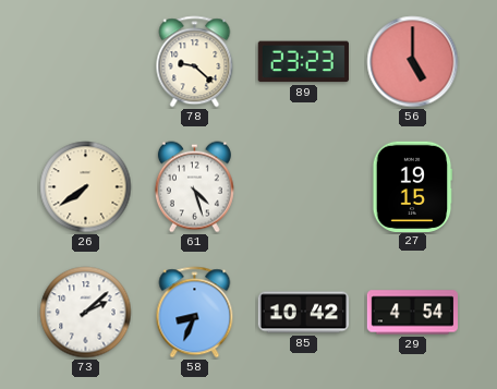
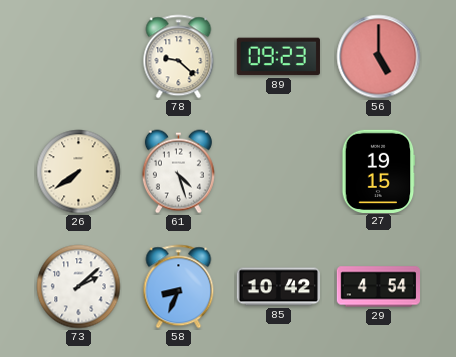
89: 23:23 -> 09:23
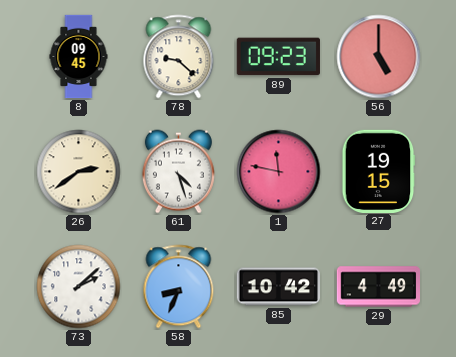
8: none -> 09:45
26: 7:39 -> 2:39
1: none -> 11:47
29: 4:54 -> 4:49
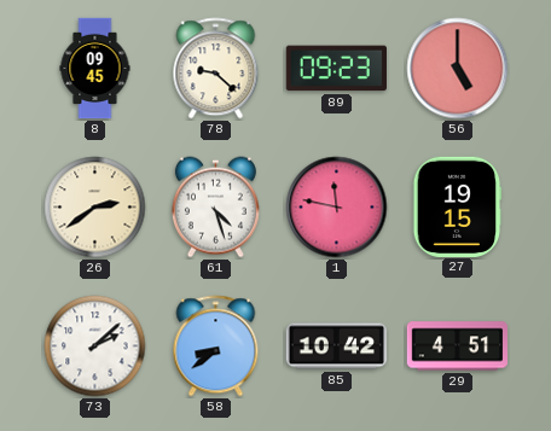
58: 8:34 -> 8:39
29: 4:49 -> 4:51
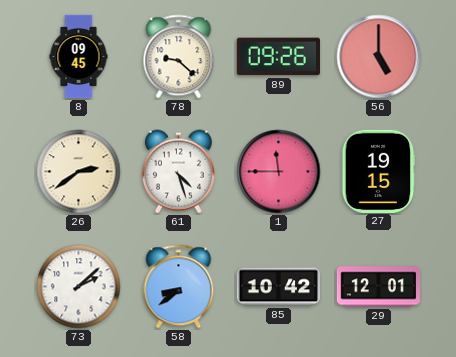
89: 09:23 -> 09:26
1: 11:47 -> 11:45
29: 4:51 -> 12:01
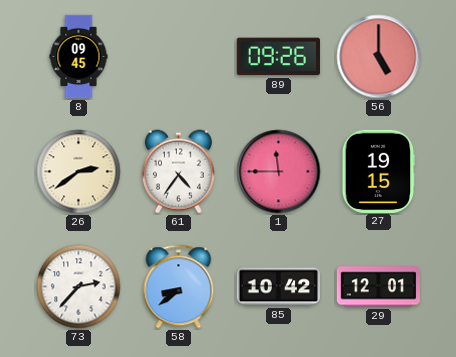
78: 9:22 -> none
61: 4:27 -> 4:36
73: 2:08 -> 2:37
